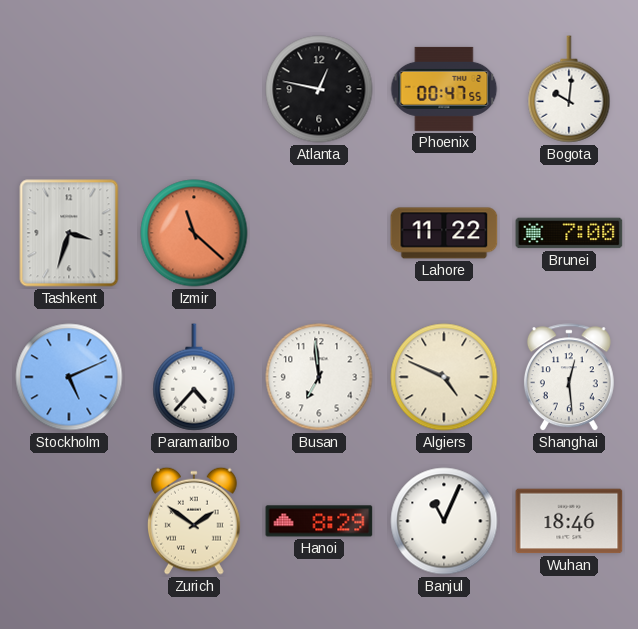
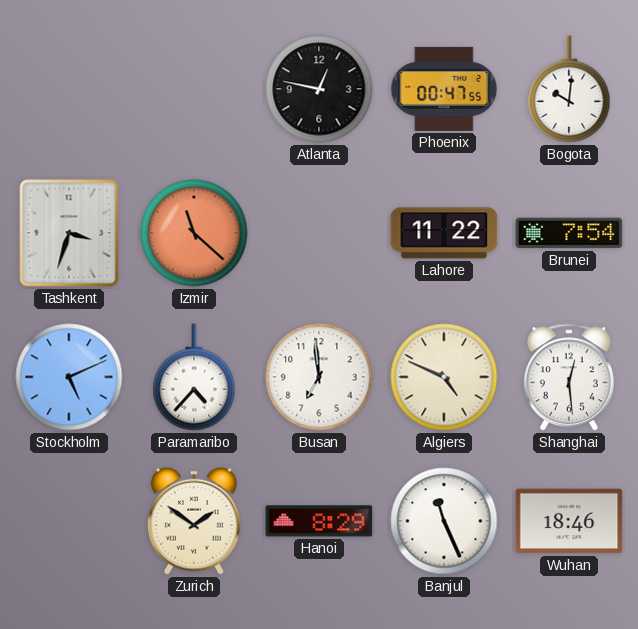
Brunei: 7:00 -> 7:54
Banjul: 11:04 -> 11:26
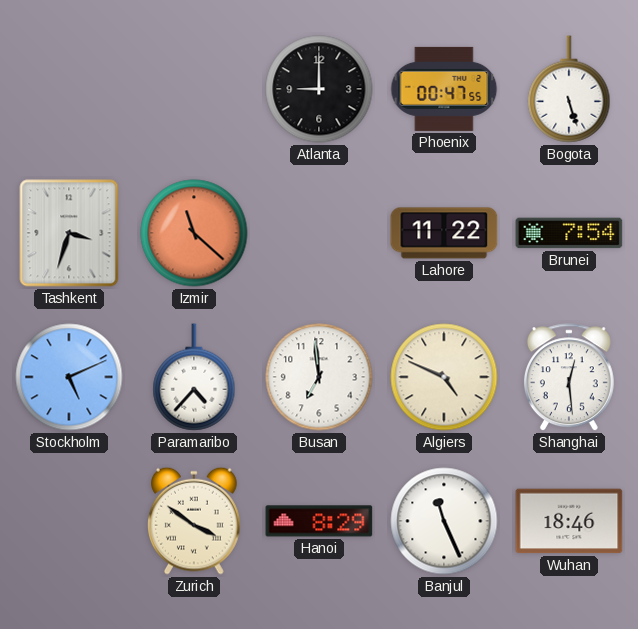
Atlanta: 12:47 -> 9:00
Bogota: 10:01 -> 5:27
Zurich: 1:51 -> 3:51
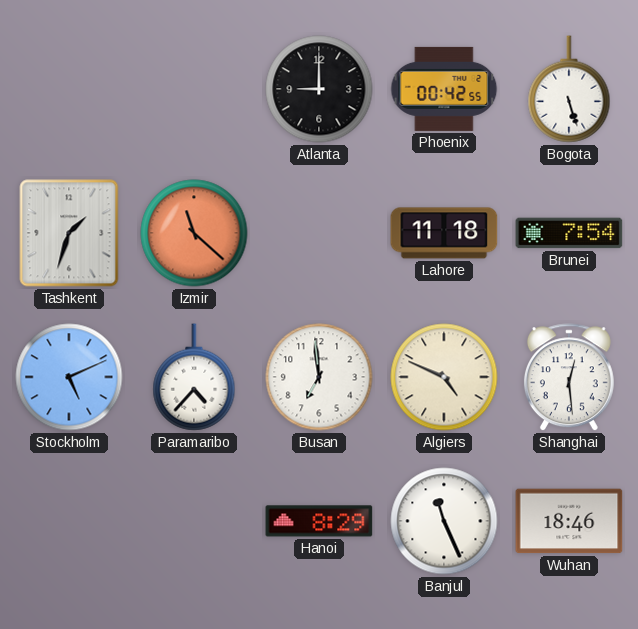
Phoenix: 00:47 -> 00:42
Tashkent: 3:33 -> 1:33
Lahore: 11:22 -> 11:18
Zurich: 3:51 -> none
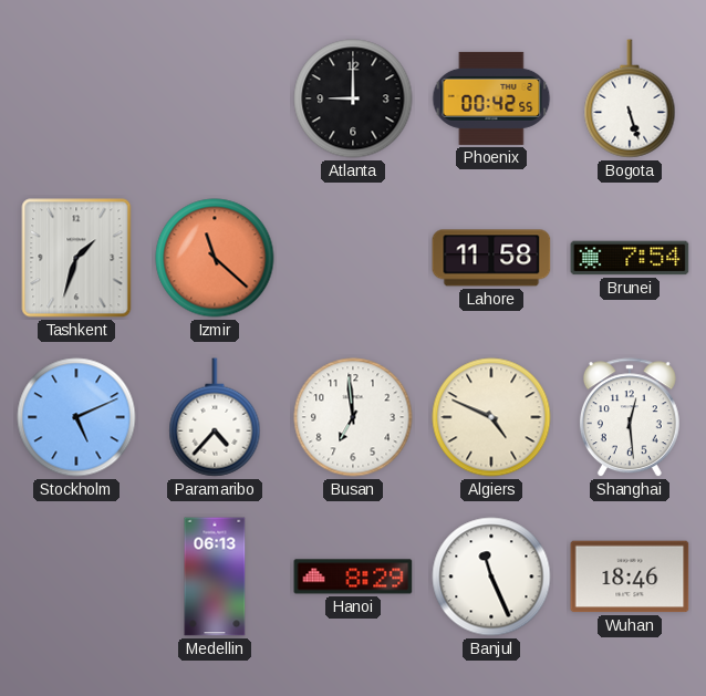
Lahore: 11:18 -> 11:58
Medellin: none -> 06:13
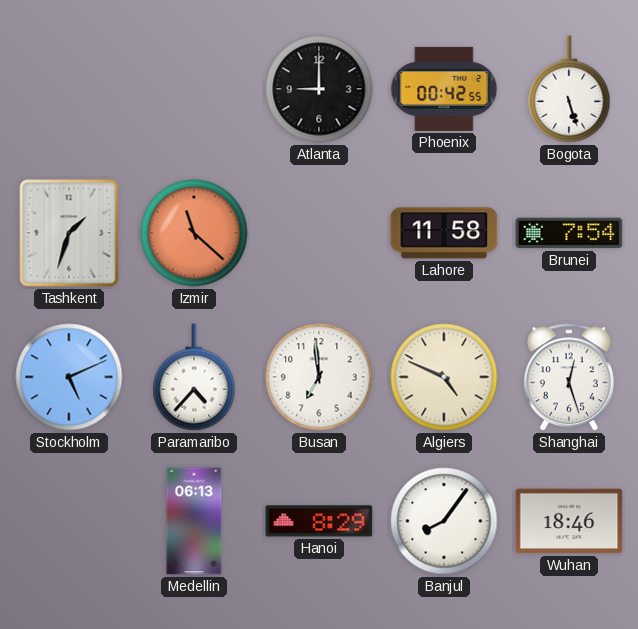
Shanghai: 12:29 -> 12:27
Banjul: 11:26 -> 8:06
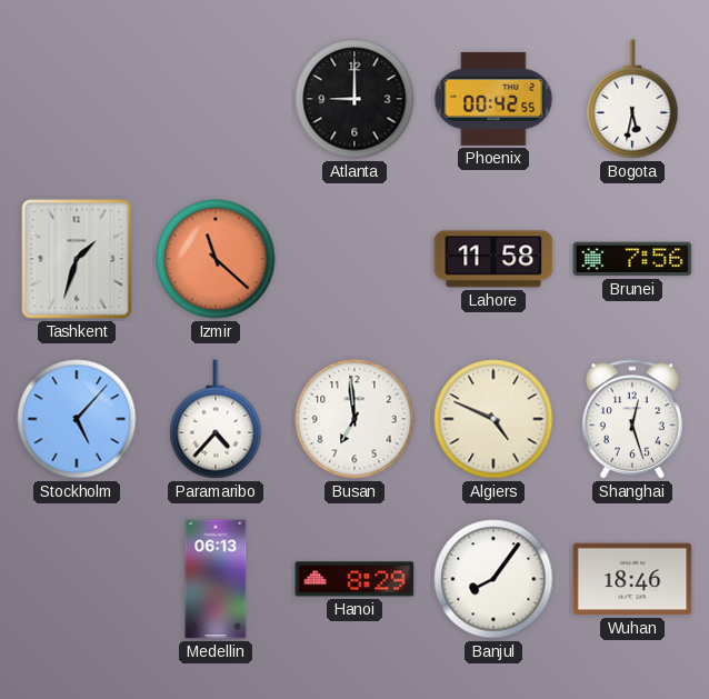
Bogota: 5:27 -> 5:32
Brunei: 7:54 -> 7:56
Stockholm: 5:11 -> 5:07
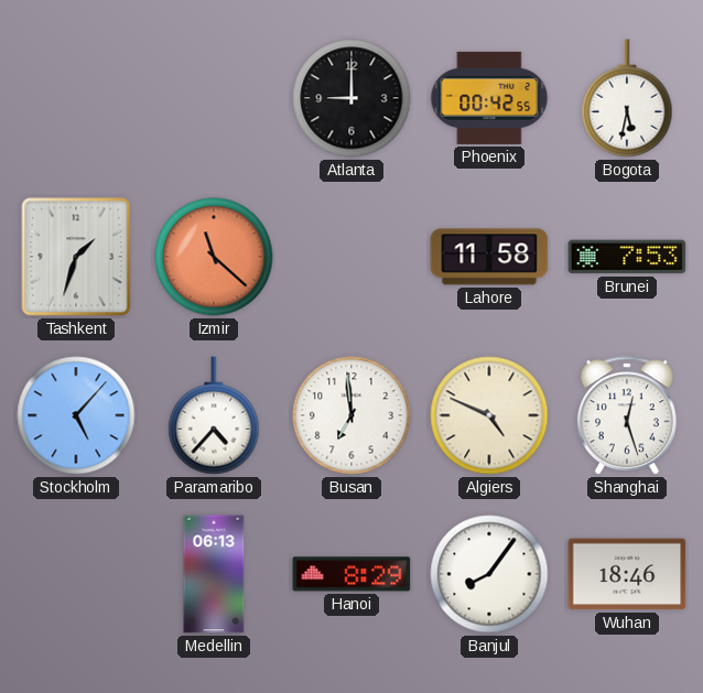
Brunei: 7:56 -> 7:53
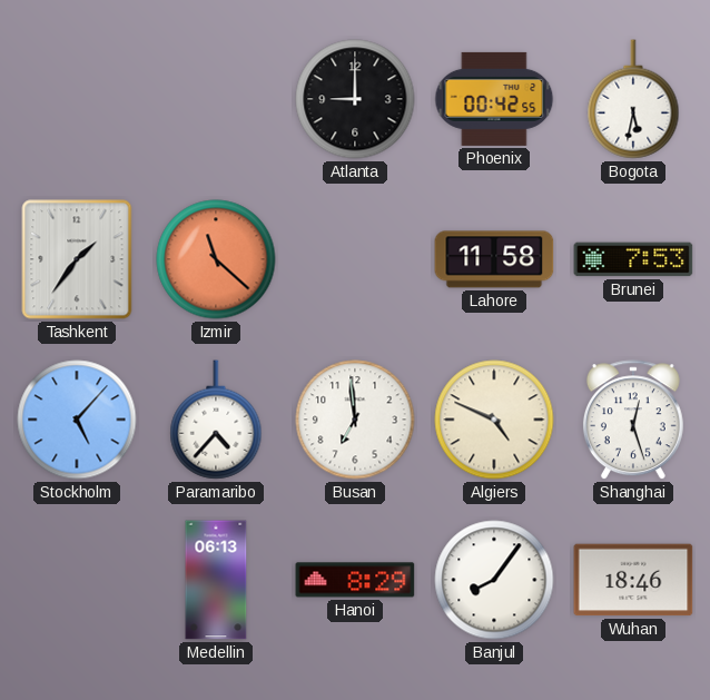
Tashkent: 1:33 -> 1:36
